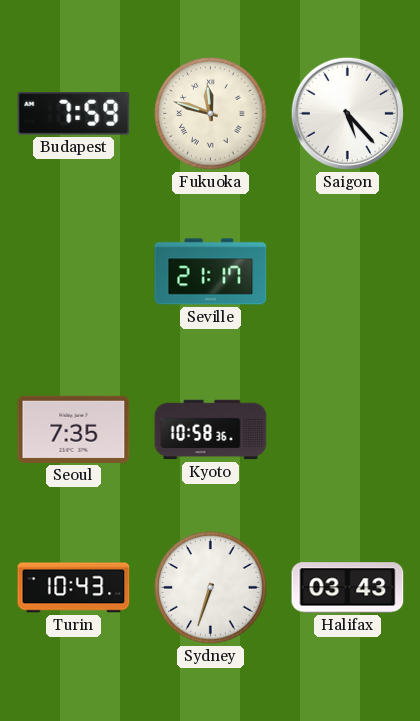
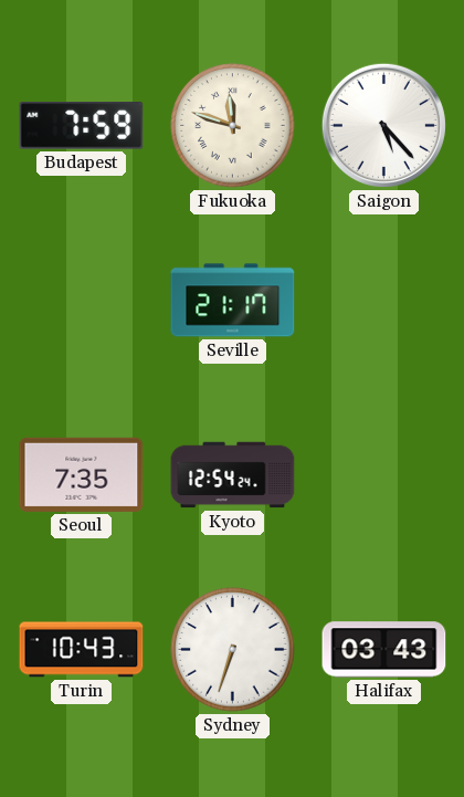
Kyoto: 10:58 -> 12:54
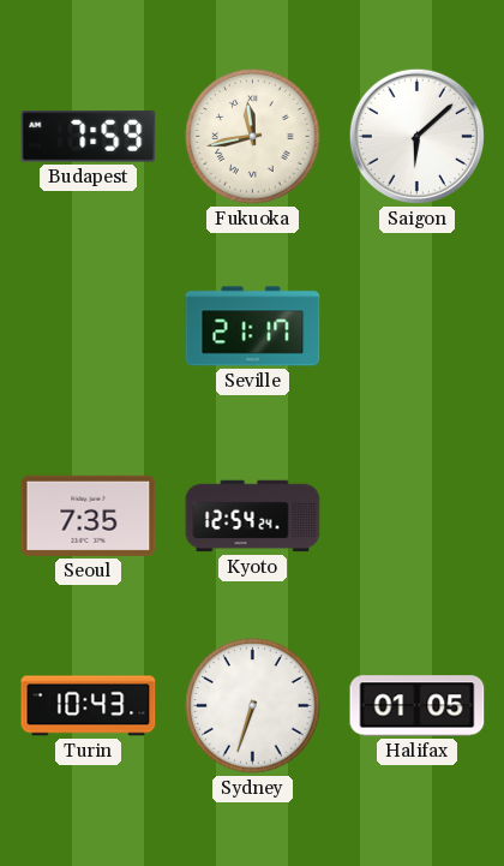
Fukuoka: 11:48 -> 11:43
Saigon: 5:23 -> 6:08
Halifax: 03:43 -> 01:05
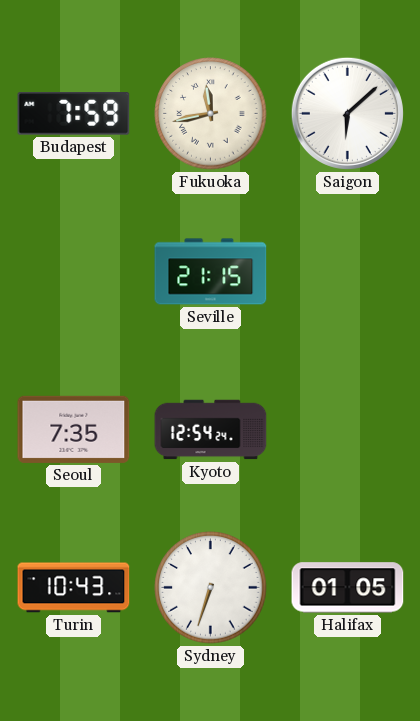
Seville: 21:17 -> 21:15
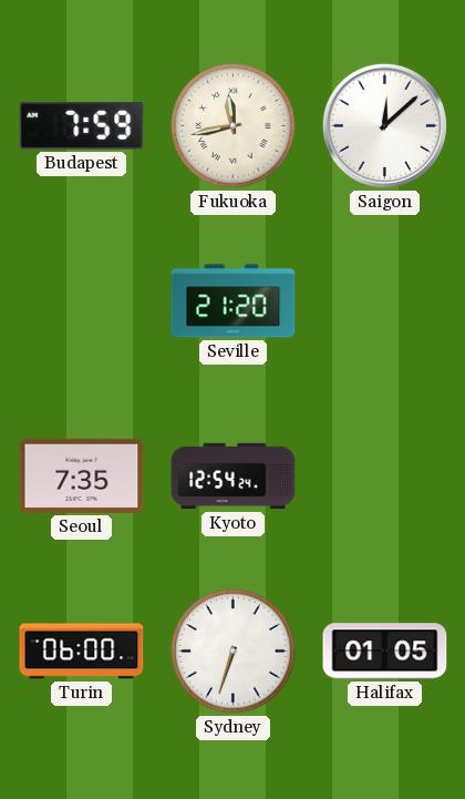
Saigon: 6:08 -> 12:08
Seville: 21:15 -> 21:20
Turin: 10:43 -> 06:00
